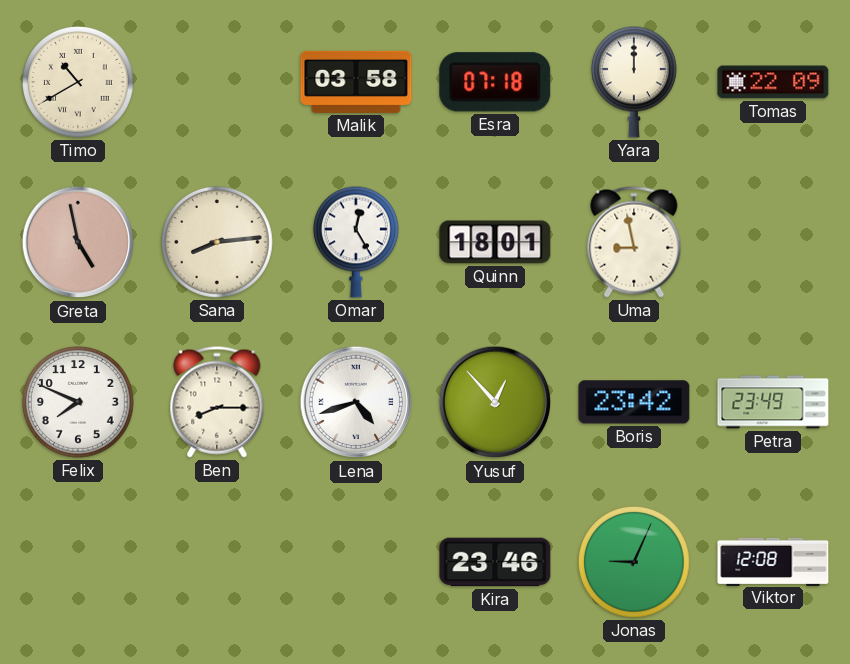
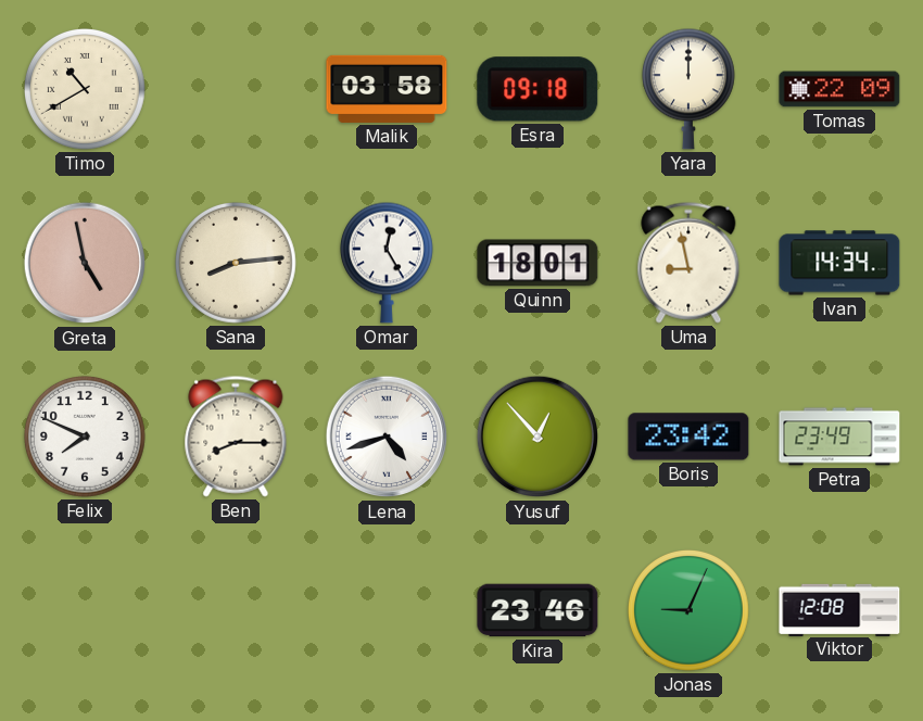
Esra: 07:18 -> 09:18
Ivan: none -> 14:34
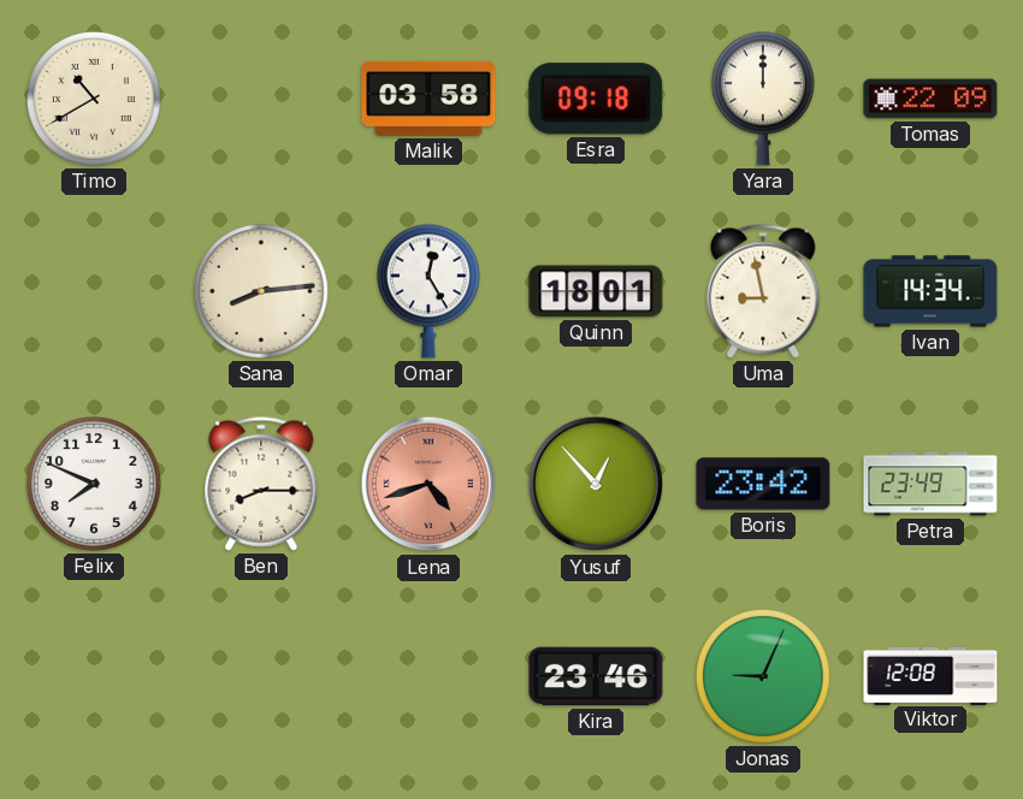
Greta: 4:58 -> none
Lena dial: white -> salmon
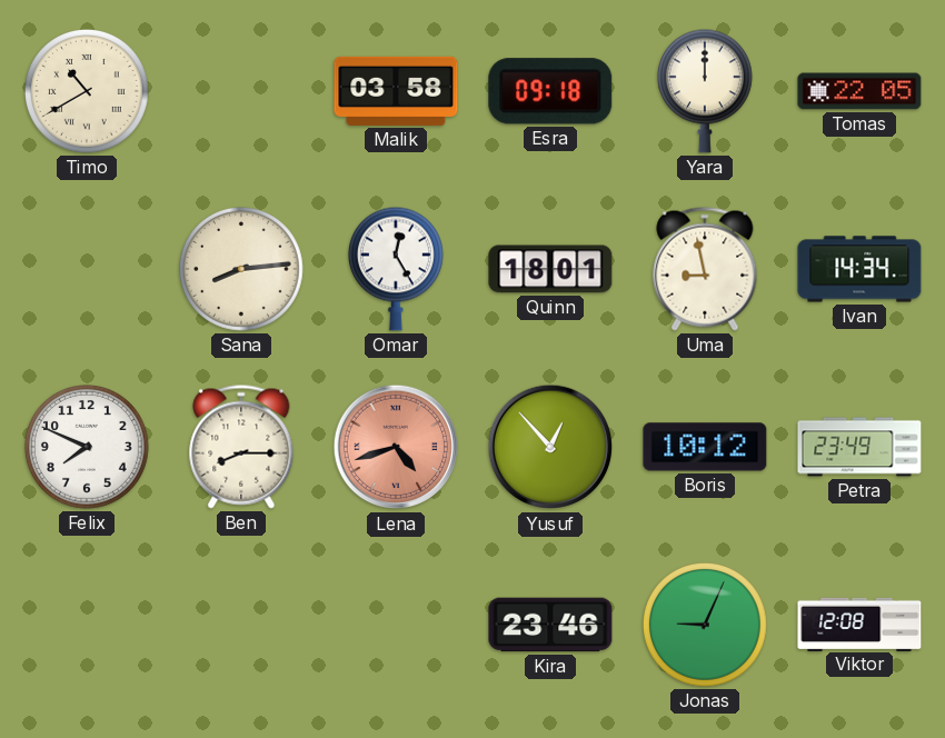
Tomas: 22:09 -> 22:05
Boris: 23:42 -> 10:12
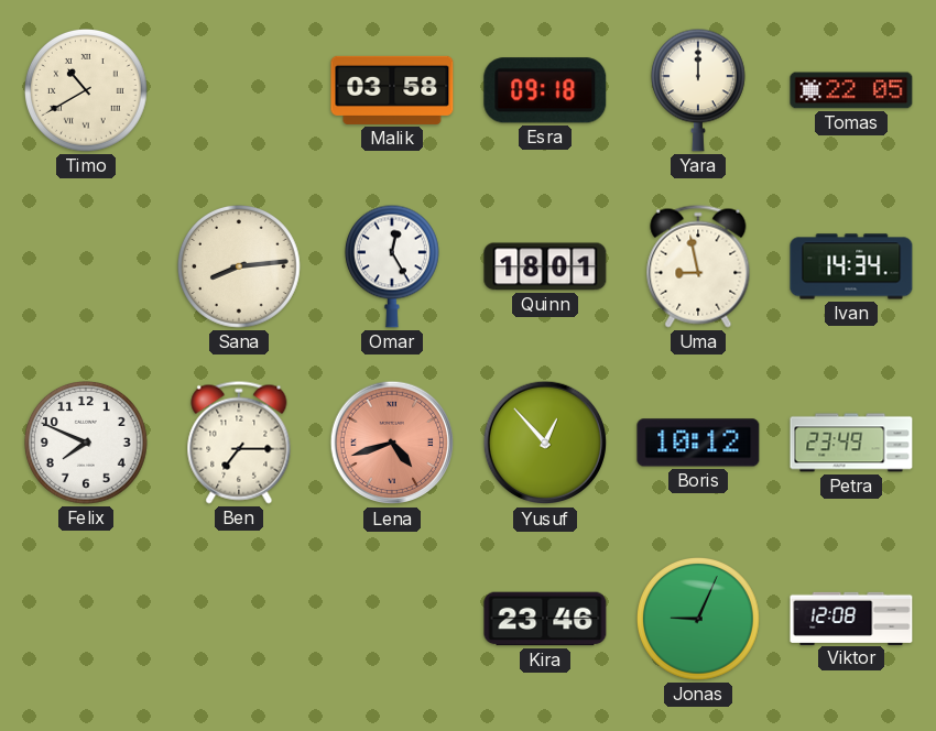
Ben: 8:15 -> 7:15
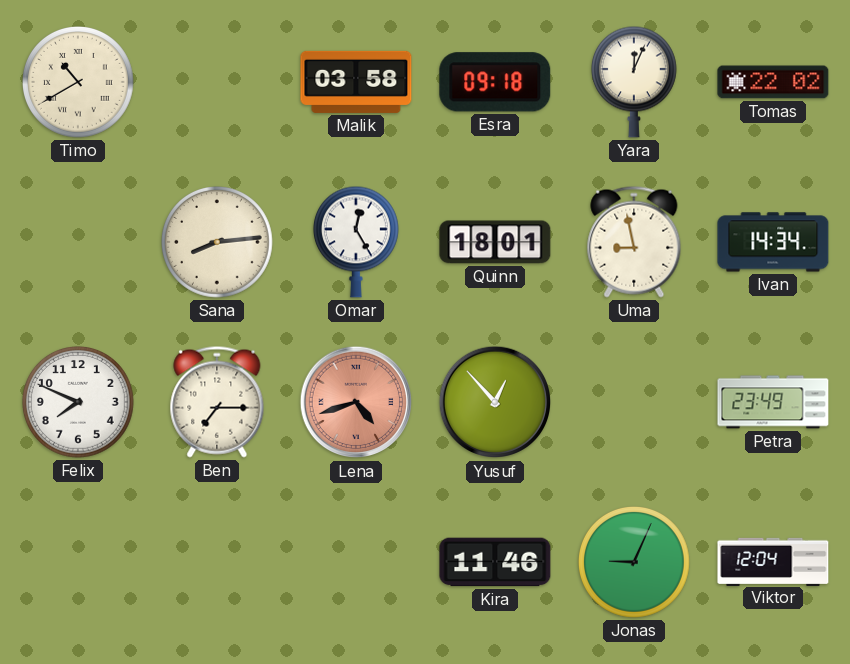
Yara: 12:00 -> 12:04
Tomas: 22:05 -> 22:02
Boris: 10:12 -> none
Kira: 23:46 -> 11:46
Viktor: 12:08 -> 12:04
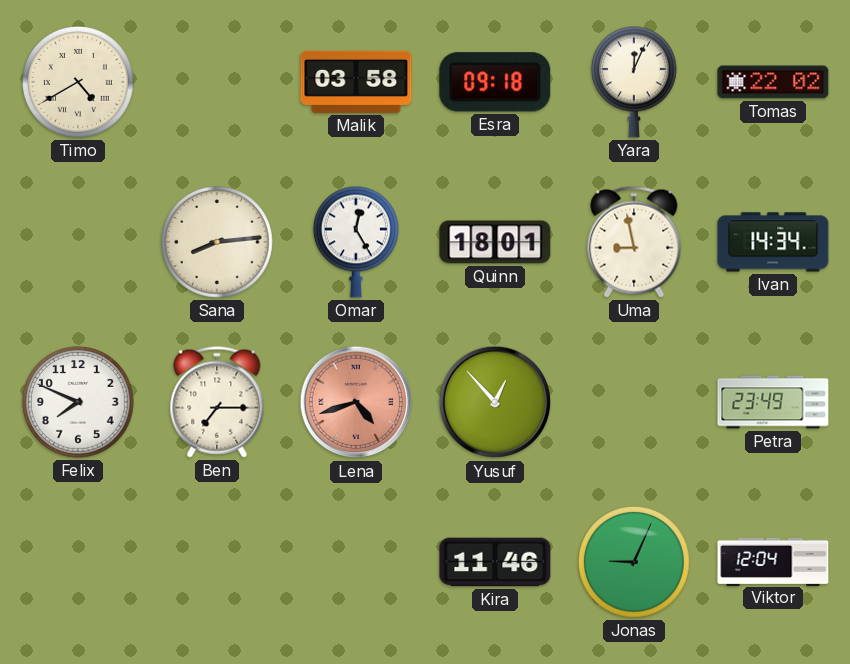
Timo: 10:40 -> 4:40
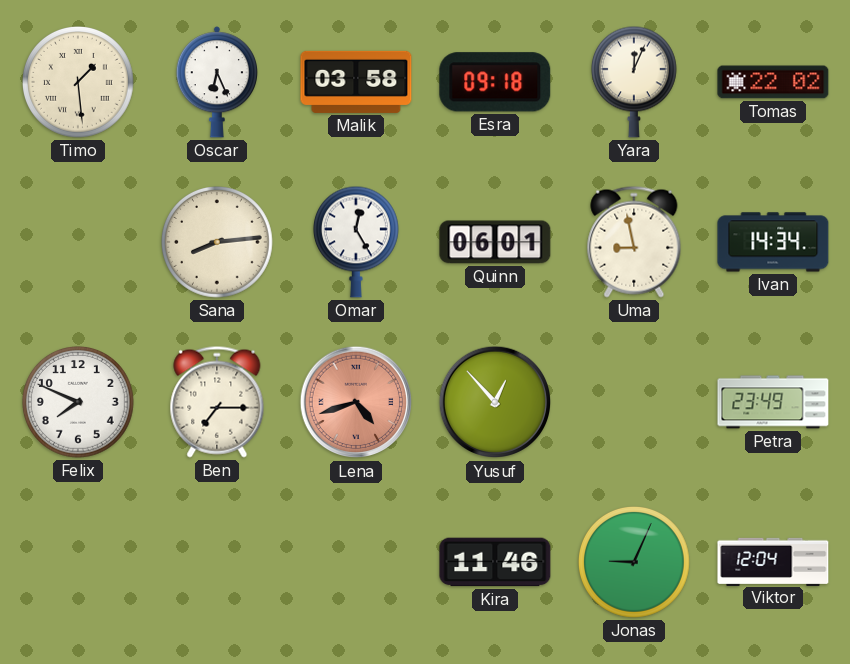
Timo: 4:40 -> 1:29
Oscar: none -> 6:26
Quinn: 18:01 -> 06:01
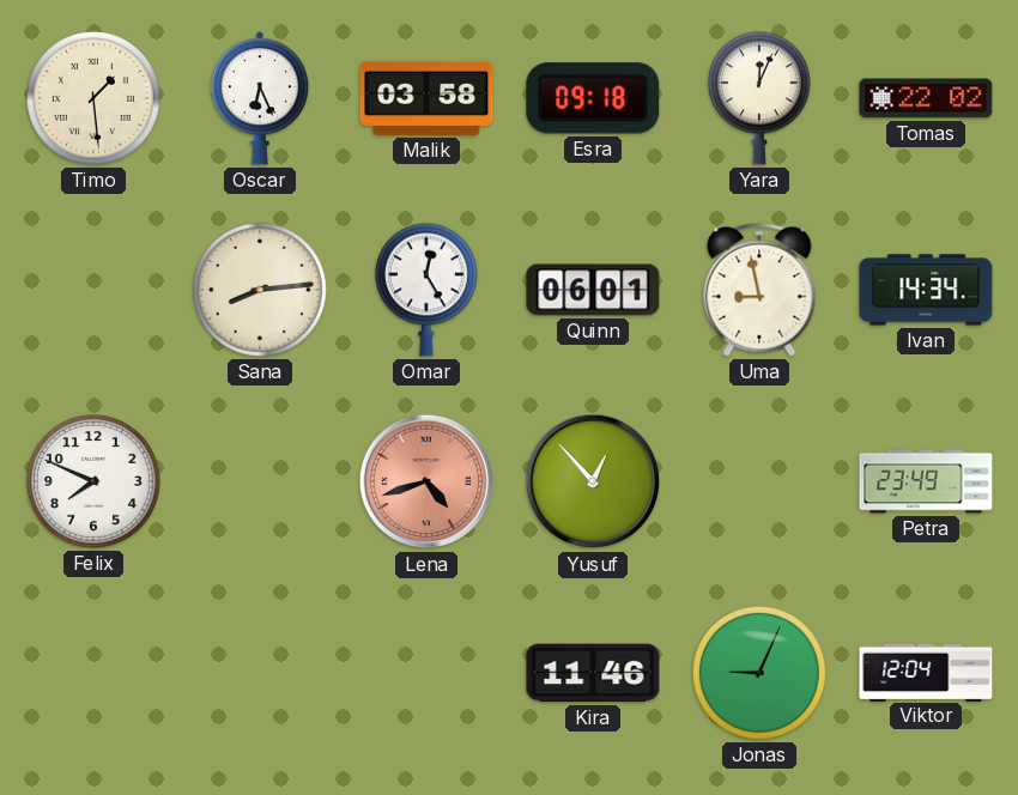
Ben: 7:15 -> none
